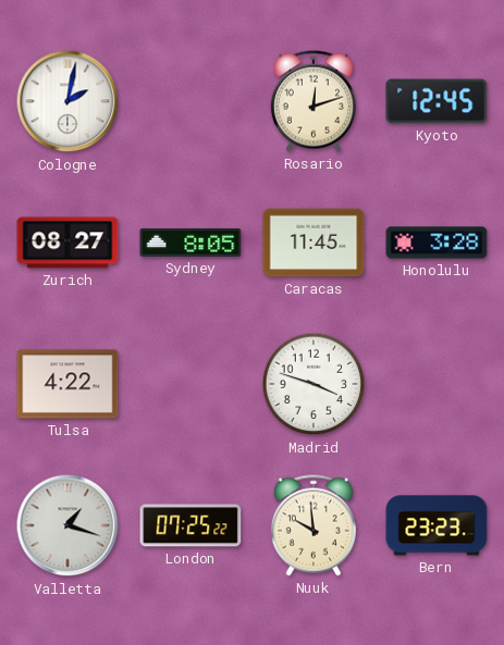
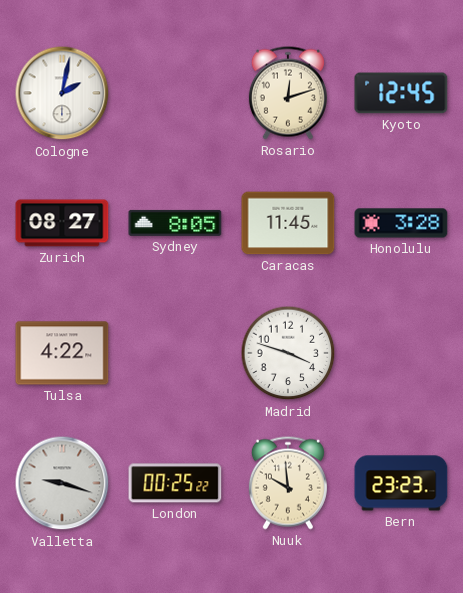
Valletta: 1:18 -> 9:18
London: 07:25 -> 00:25
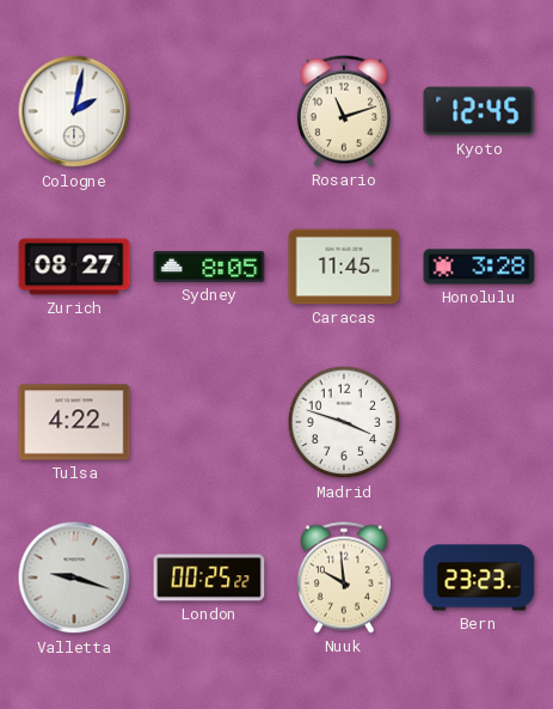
Rosario: 12:12 -> 11:12
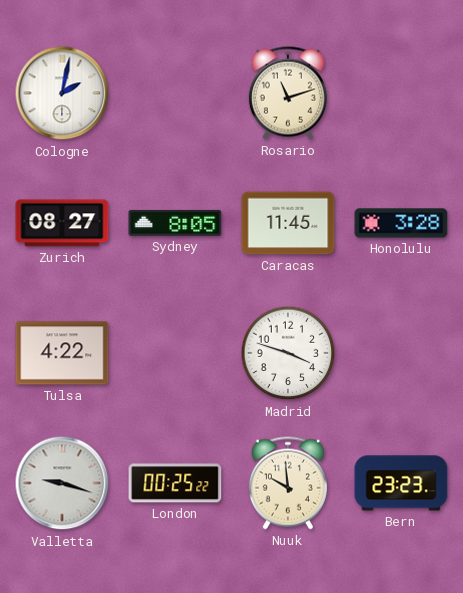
Kyoto: 12:45 -> none
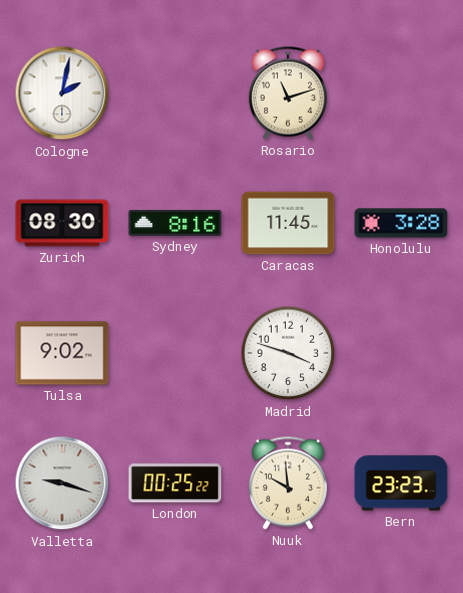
Zurich: 08:27 -> 08:30
Sydney: 8:05 -> 8:16
Tulsa: 4:22 -> 9:02
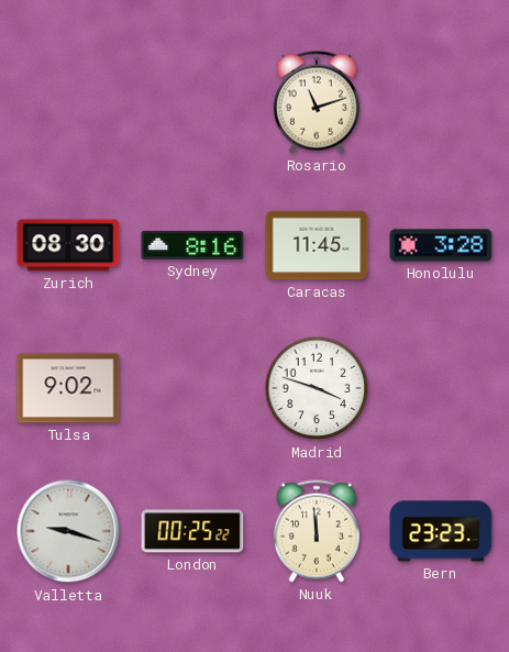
Cologne: 2:02 -> none
Nuuk: 9:59 -> 11:59
